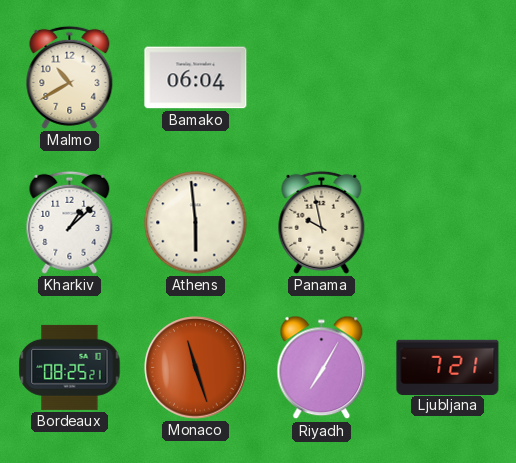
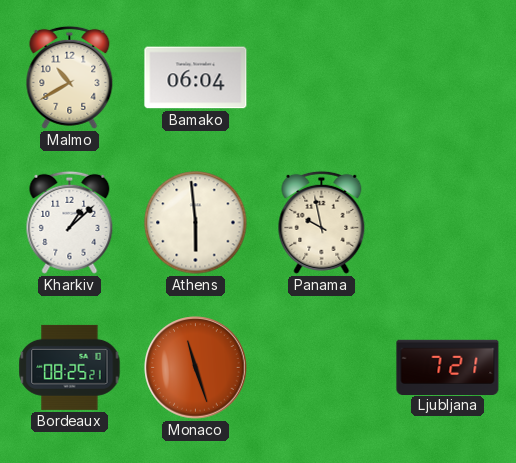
Riyadh: 7:05 -> none
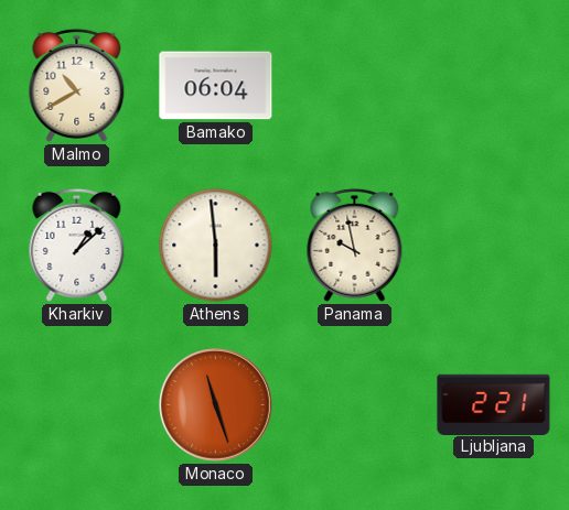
Bordeaux: 08:25 -> none
Ljubljana: 7:21 -> 2:21
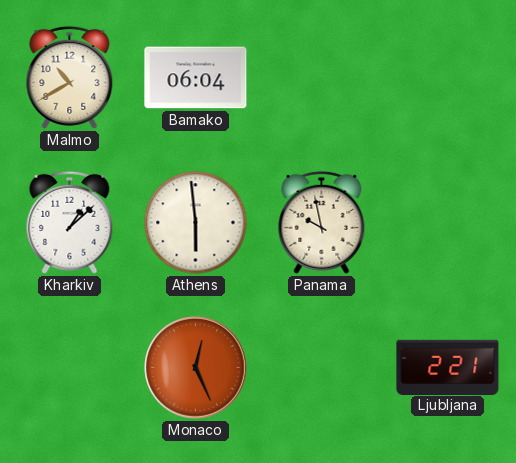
Monaco: 11:27 -> 12:26
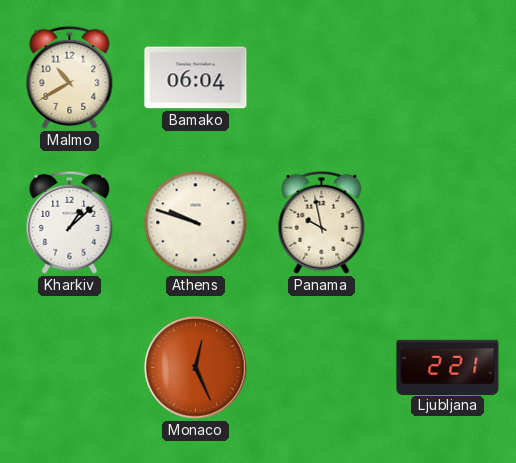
Athens: 5:59 -> 9:48
